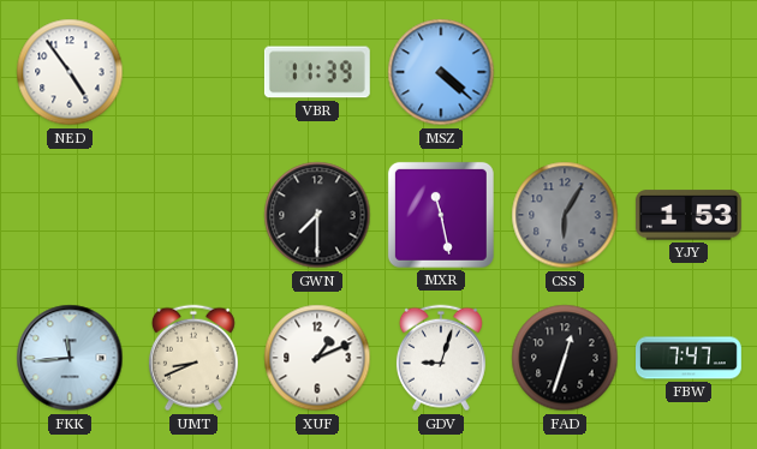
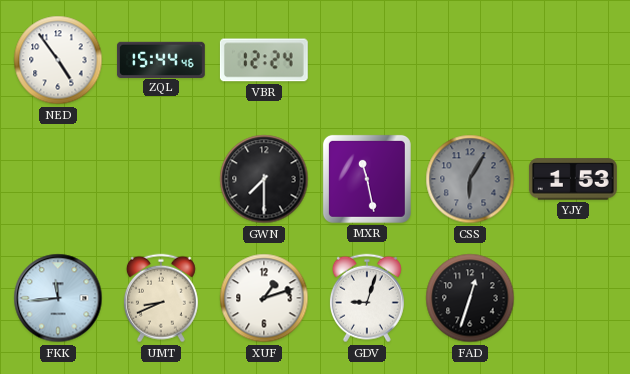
ZQL: none -> 15:44
VBR: 11:39 -> 12:24
MSZ: 4:22 -> none
XUF: 1:11 -> 1:12
FBW: 7:47 -> none
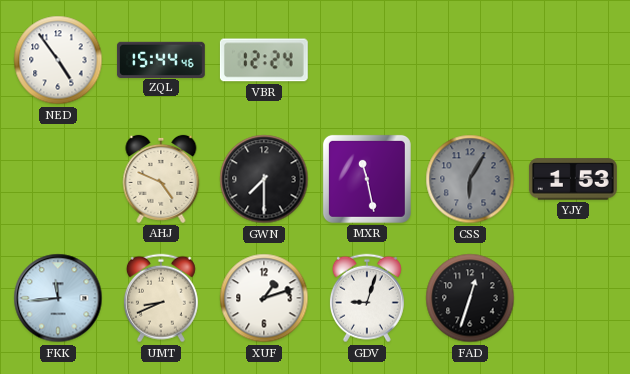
AHJ: none -> 4:49
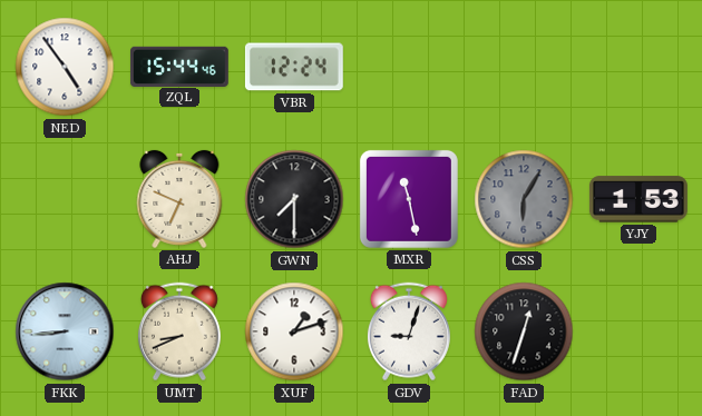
AHJ: 4:49 -> 6:49
FKK: 11:44 -> 8:44
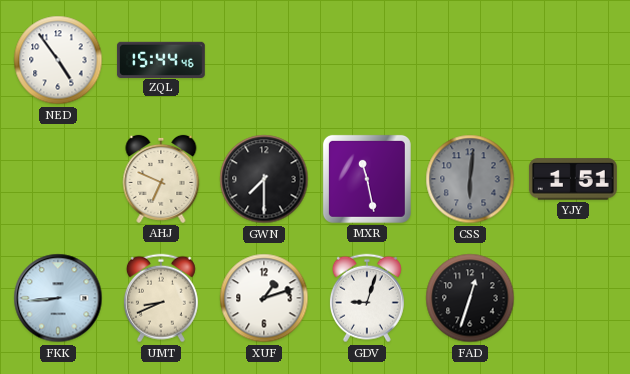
VBR: 12:24 -> none
CSS: 6:05 -> 6:01
YJY: 1:53 -> 1:51
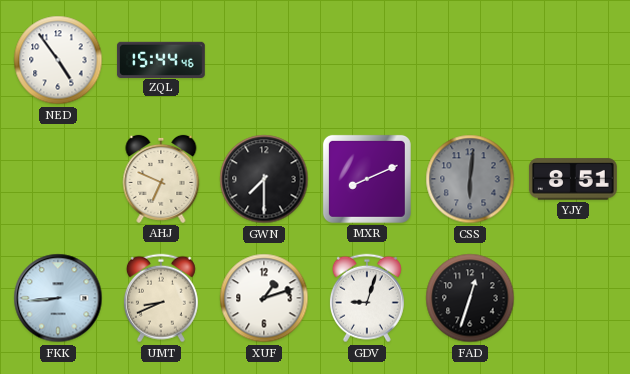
MXR: 11:28 -> 8:11
YJY: 1:51 -> 8:51
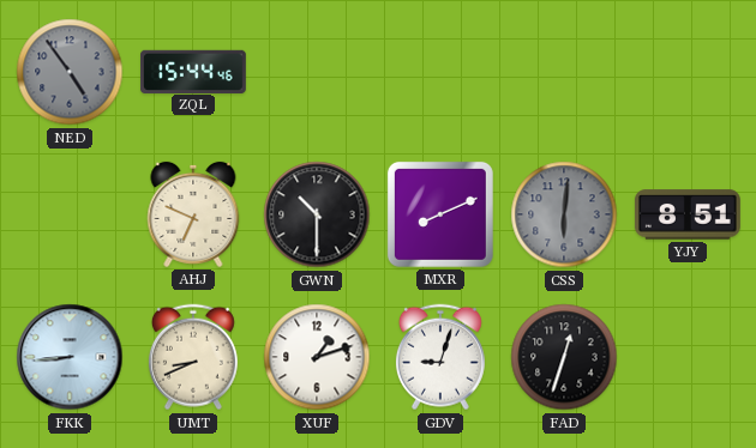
NED dial: white -> grey
GWN: 7:30 -> 10:30
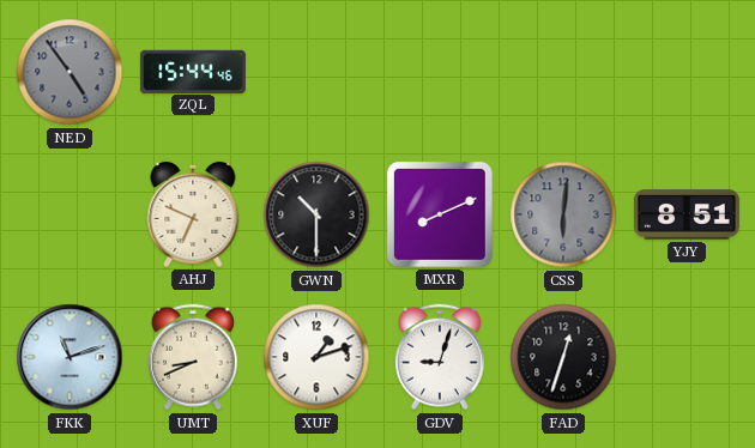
FKK: 8:44 -> 11:12
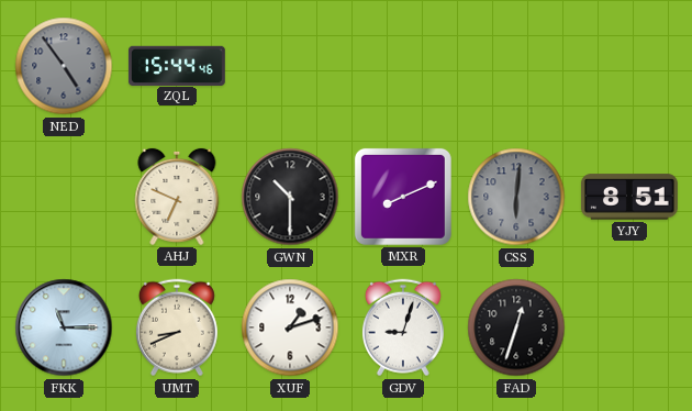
FKK: 11:12 -> 11:15
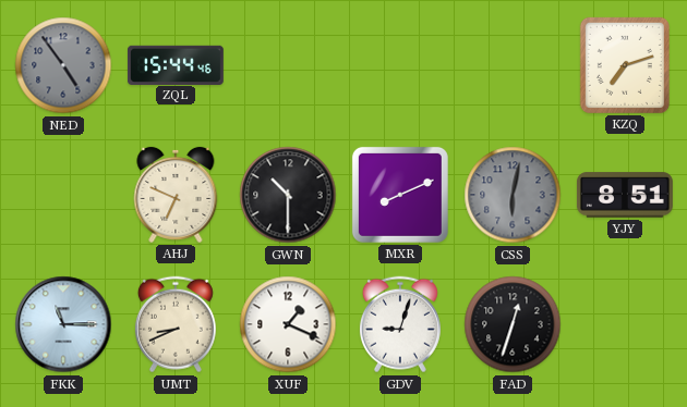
KZQ: none -> 7:12
CSS: 6:01 -> 6:02
XUF: 1:12 -> 1:19
